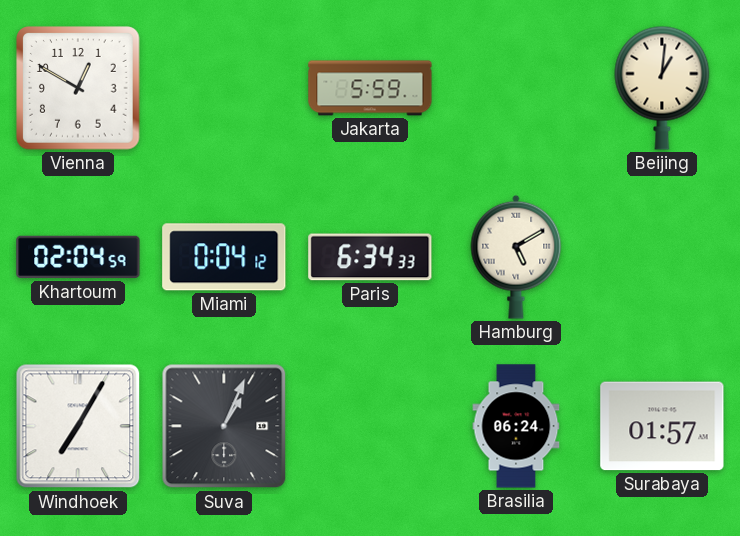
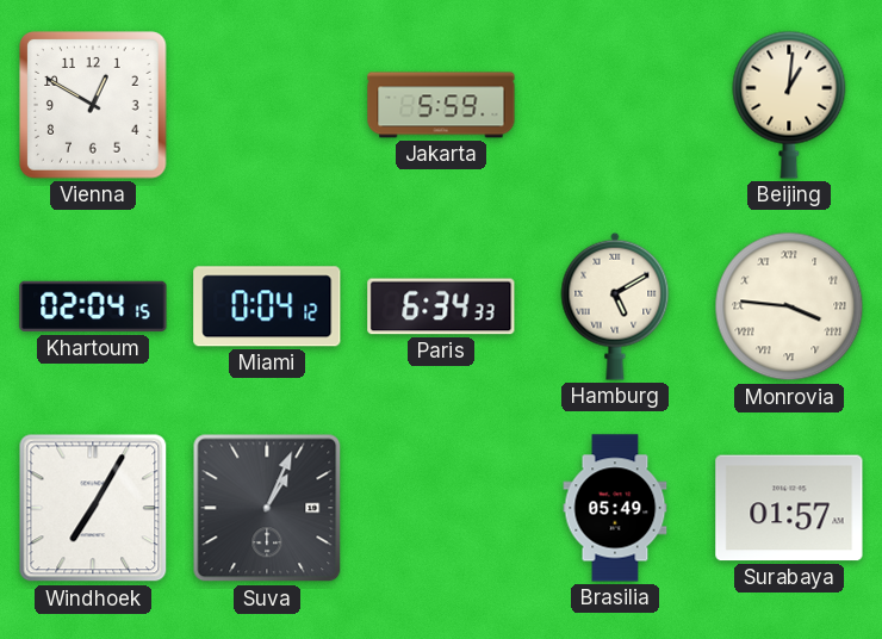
Khartoum: 02:04:59 -> 02:04:15
Monrovia: none -> 3:46
Brasilia: 06:24 -> 05:49
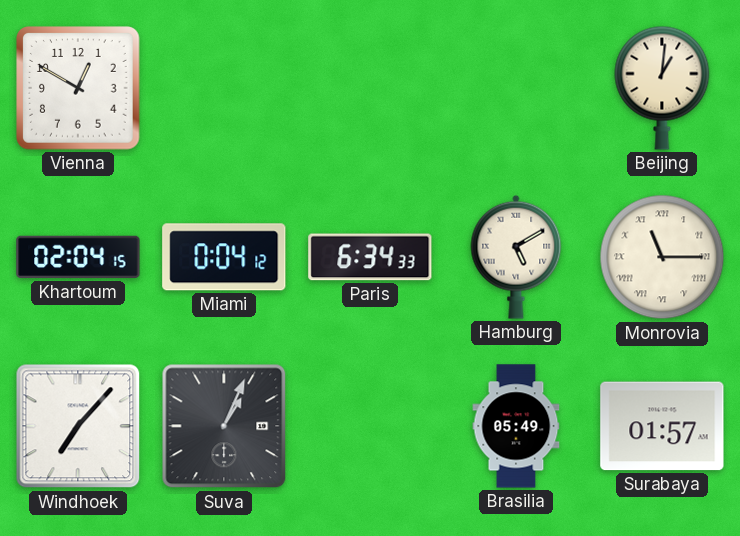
Jakarta: 5:59 -> none
Monrovia: 3:46 -> 11:15
Windhoek: 7:05 -> 7:07
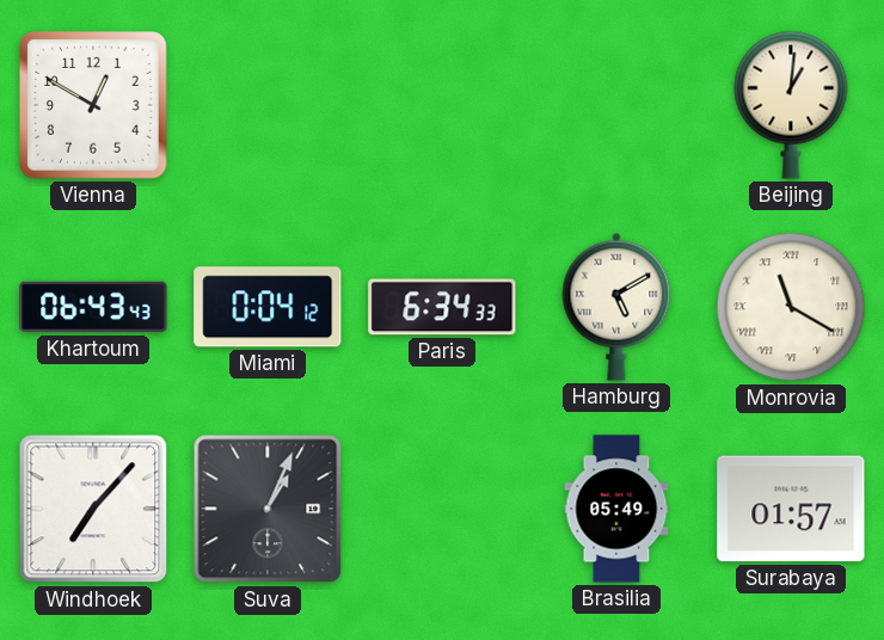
Khartoum: 02:04 -> 06:43
Monrovia: 11:15 -> 11:20
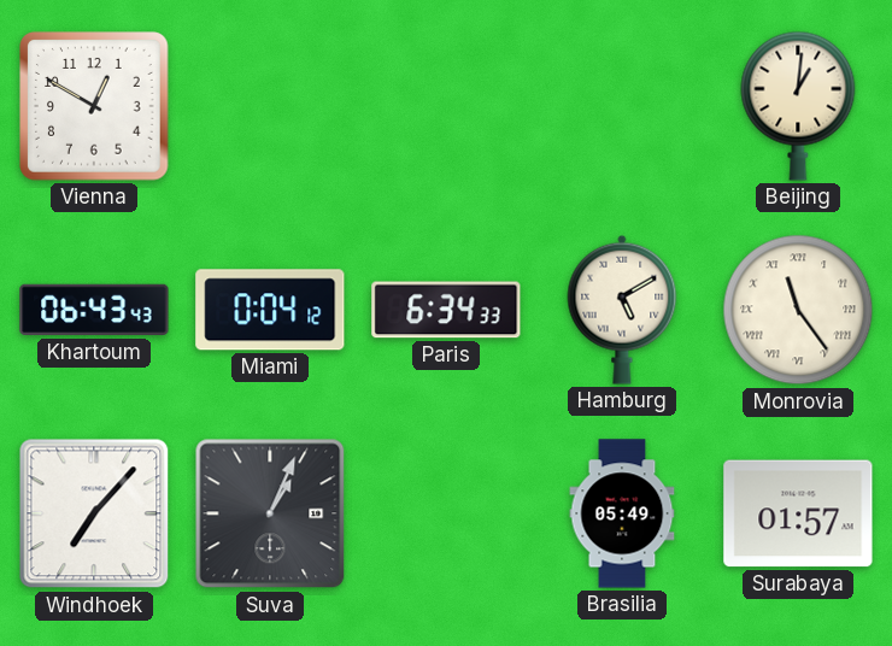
Monrovia: 11:20 -> 11:24
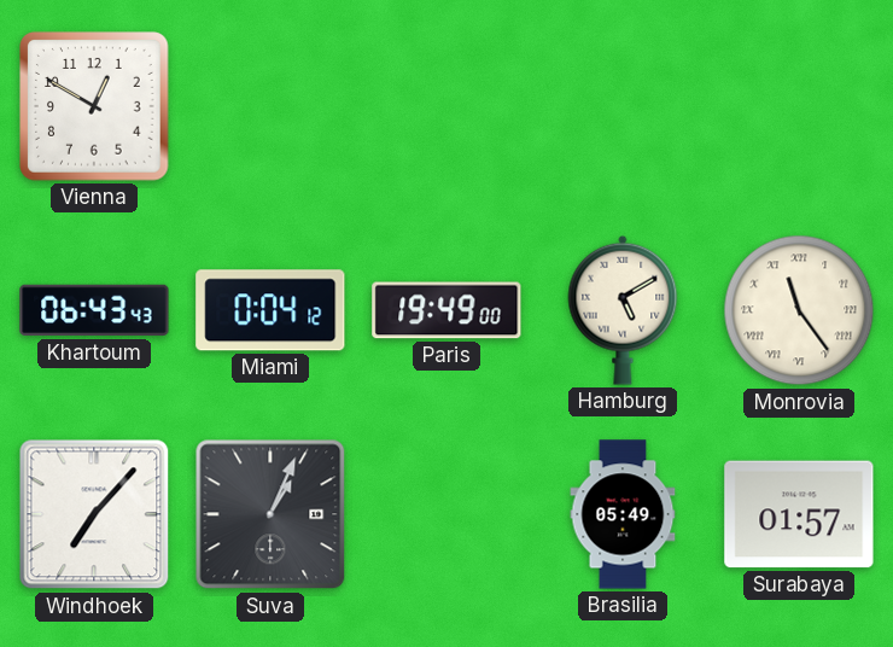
Beijing: 1:01 -> none
Paris: 6:34 -> 19:49
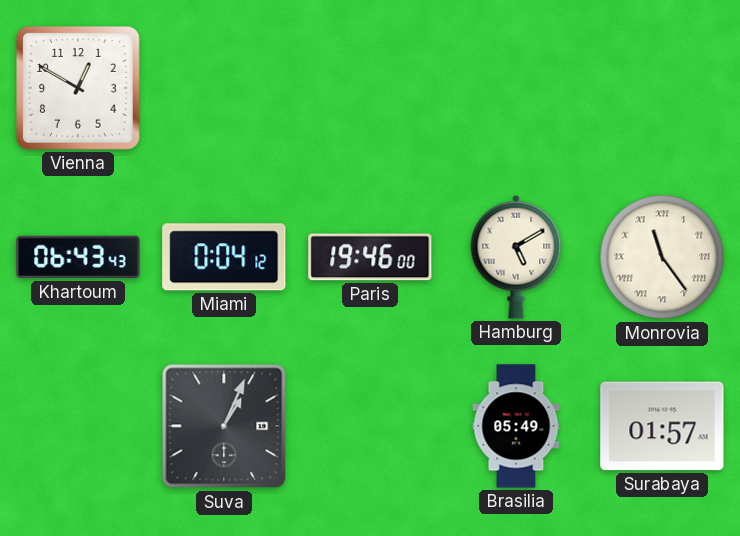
Paris: 19:49 -> 19:46
Windhoek: 7:07 -> none
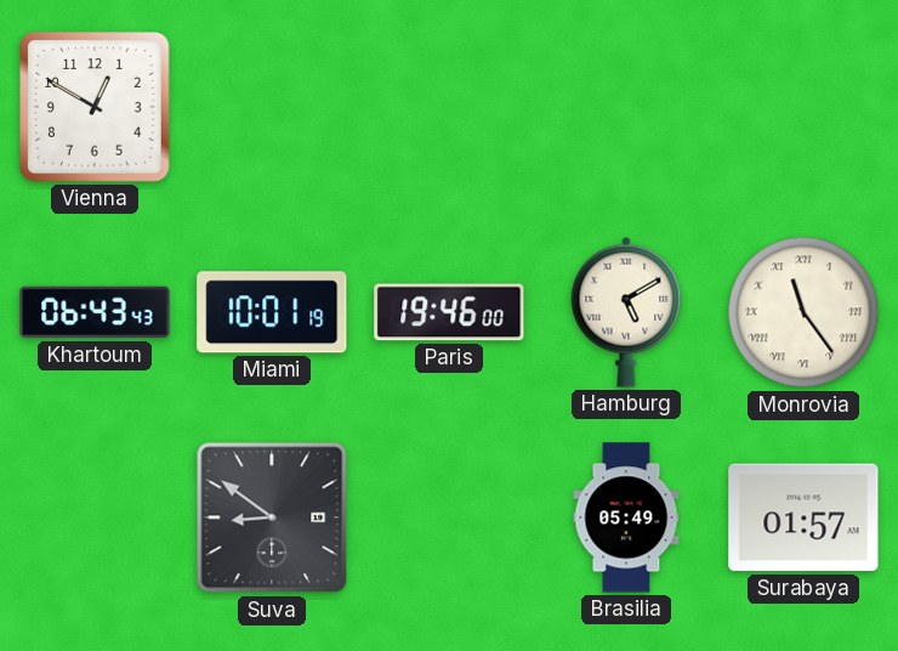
Miami: 0:04 -> 10:01
Suva: 1:04 -> 8:51
